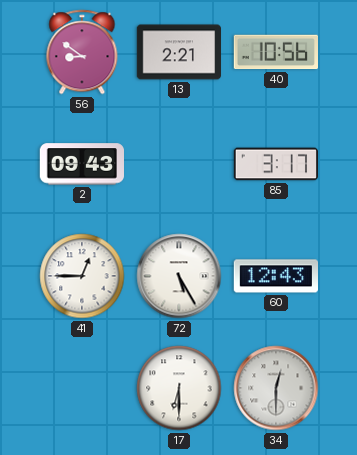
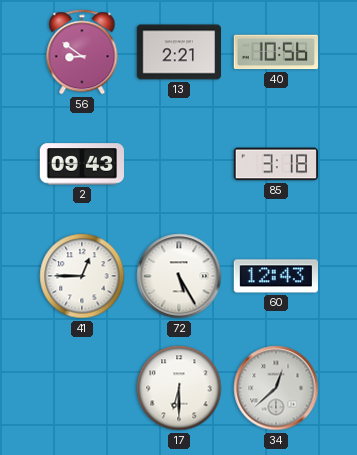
85: 3:17 -> 3:18
34: 12:30 -> 12:38
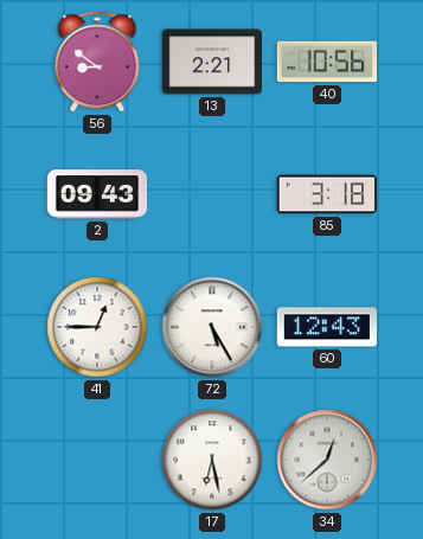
17: 6:30 -> 6:28
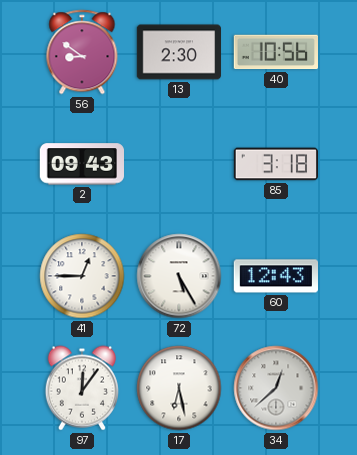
13: 2:21 -> 2:30
97: none -> 12:06
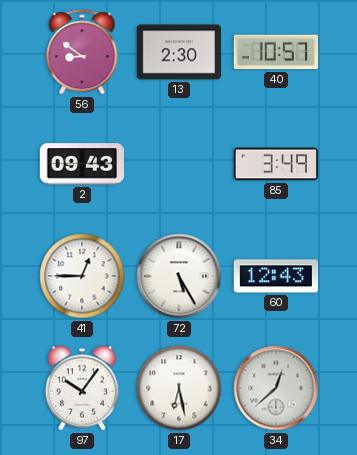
40: 10:56 -> 10:57
85: 3:18 -> 3:49
97: 12:06 -> 10:06
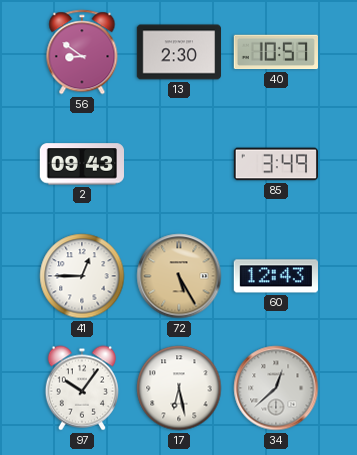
72 dial: white -> champagne
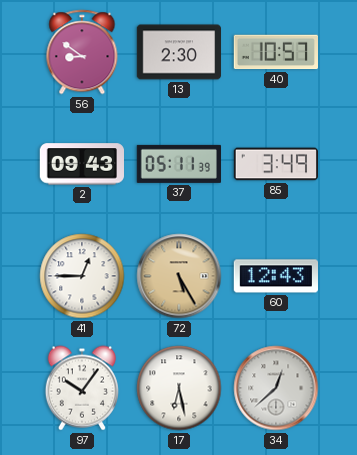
37: none -> 05:11
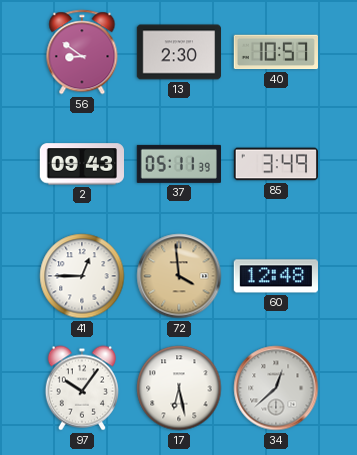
72: 5:25 -> 3:59
60: 12:43 -> 12:48
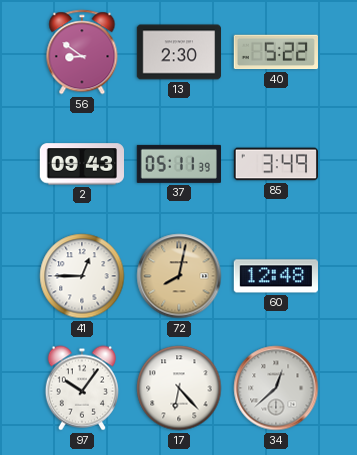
40: 10:57 -> 5:22
72: 3:59 -> 8:02
17: 6:28 -> 6:23
